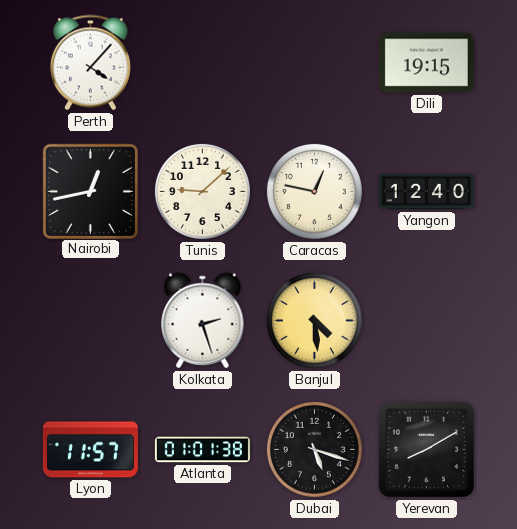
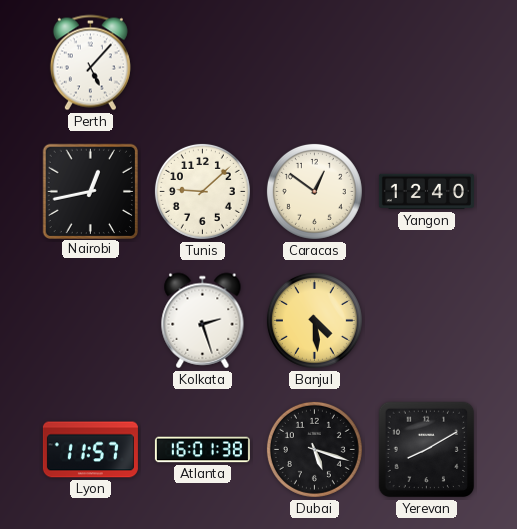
Perth: 4:07 -> 5:07
Dili: 19:15 -> none
Caracas: 12:47 -> 12:51
Atlanta: 01:01 -> 16:01
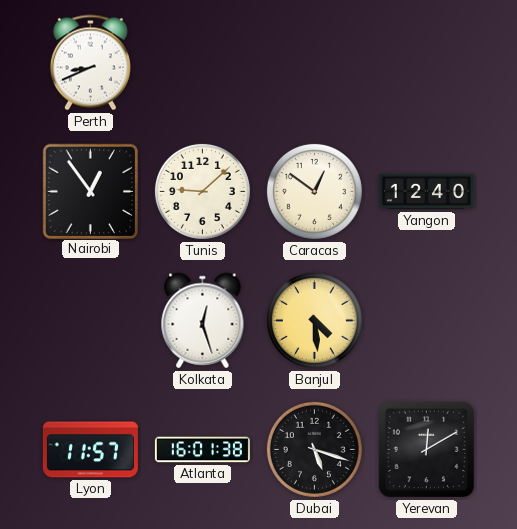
Perth: 5:07 -> 8:41
Nairobi: 12:43 -> 12:54
Kolkata: 2:27 -> 12:27
Yerevan: 8:10 -> 12:10
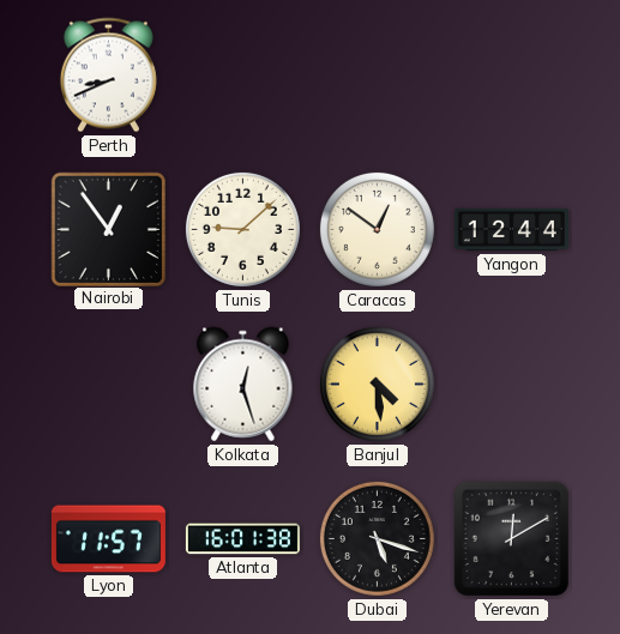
Yangon: 12:40 -> 12:44
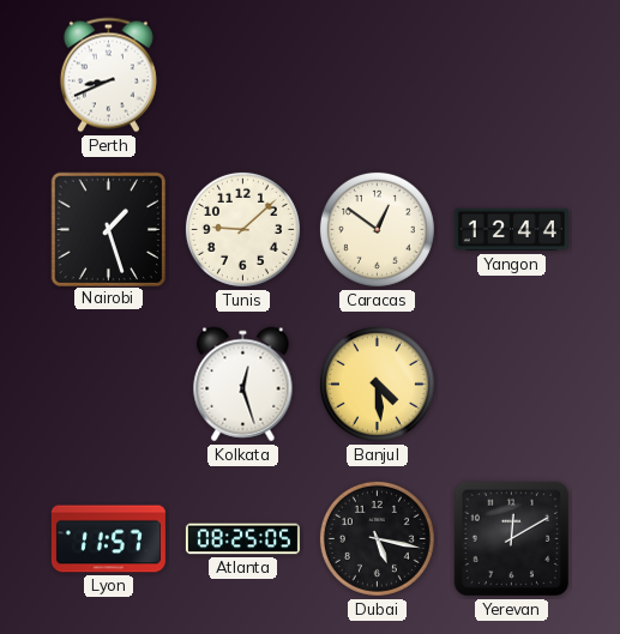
Nairobi: 12:54 -> 1:27
Atlanta: 16:01 -> 08:25
Dubai: 5:18 -> 5:17
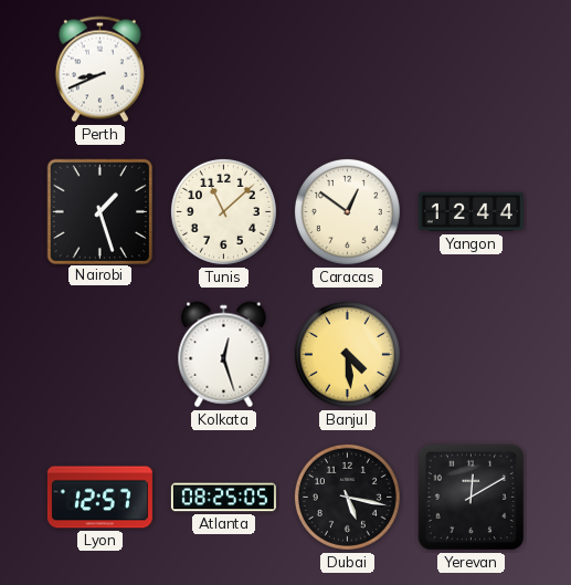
Tunis: 9:08 -> 11:08
Lyon: 11:57 -> 12:57
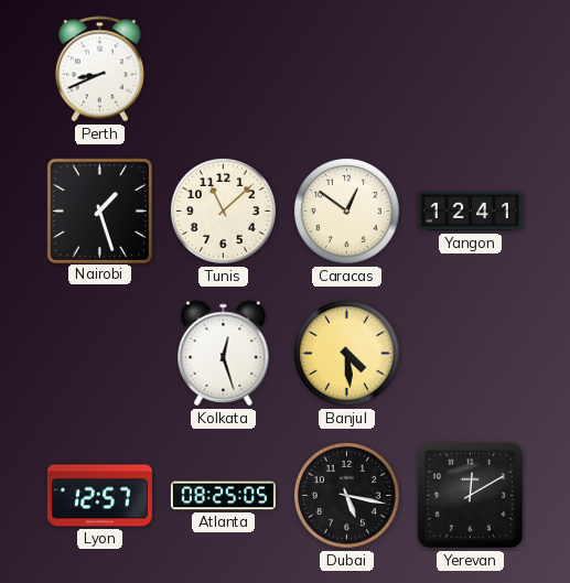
Yangon: 12:44 -> 12:41
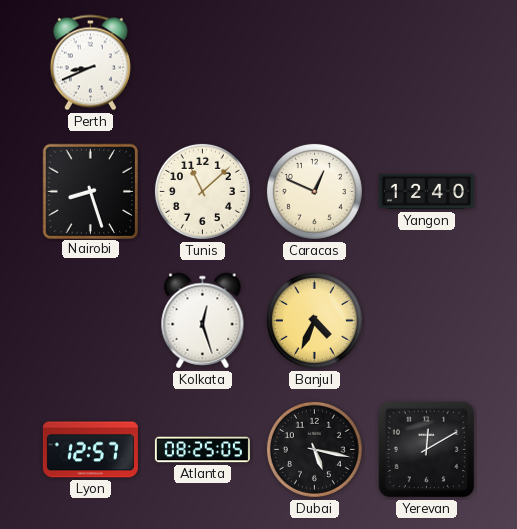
Nairobi: 1:27 -> 8:27
Caracas: 12:51 -> 12:49
Yangon: 12:41 -> 12:40
Banjul: 4:29 -> 4:34
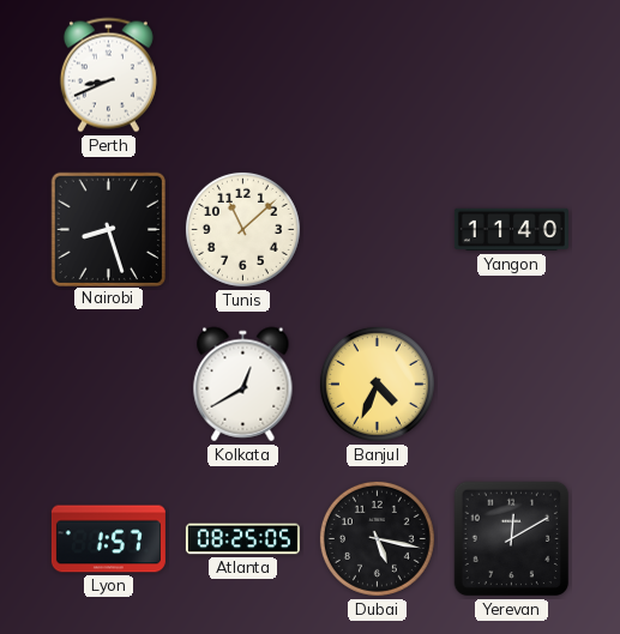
Caracas: 12:49 -> none
Yangon: 12:40 -> 11:40
Kolkata: 12:27 -> 12:40
Lyon: 12:57 -> 1:57
